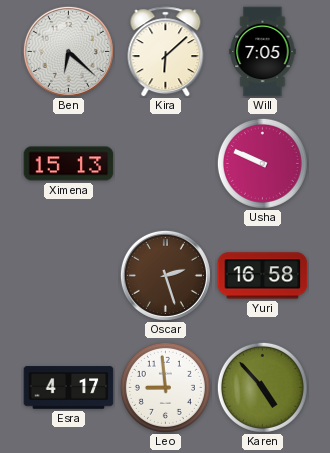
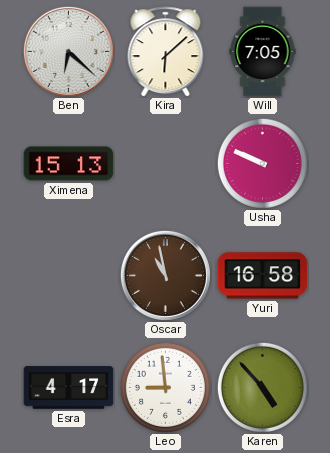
Oscar: 2:27 -> 10:58
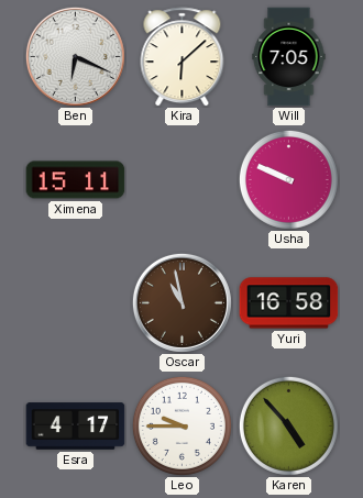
Ben: 6:22 -> 6:19
Ximena: 15:13 -> 15:11
Leo: 8:59 -> 9:45
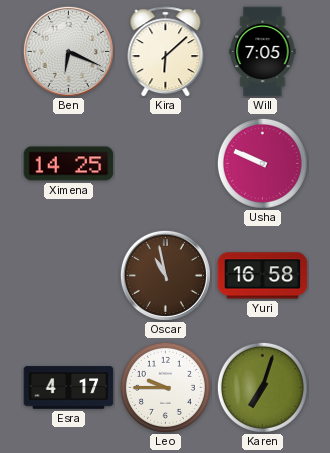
Ximena: 15:11 -> 14:25
Karen: 4:53 -> 7:03
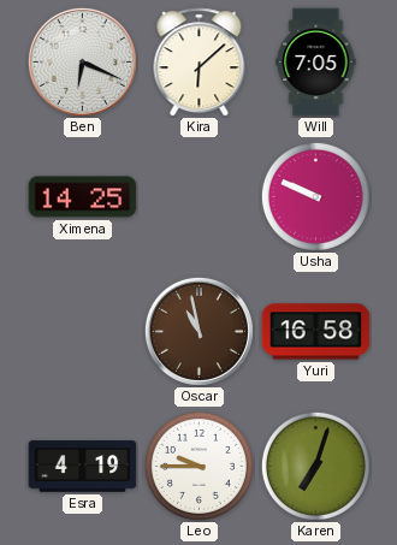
Esra: 4:17 -> 4:19
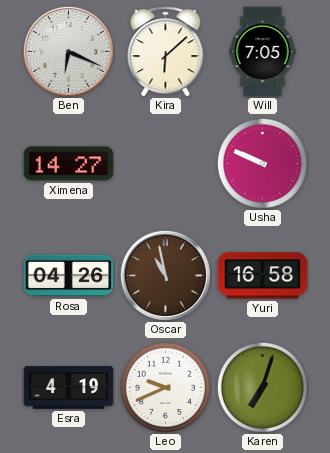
Ximena: 14:25 -> 14:27
Rosa: none -> 04:26
Leo: 9:45 -> 9:41
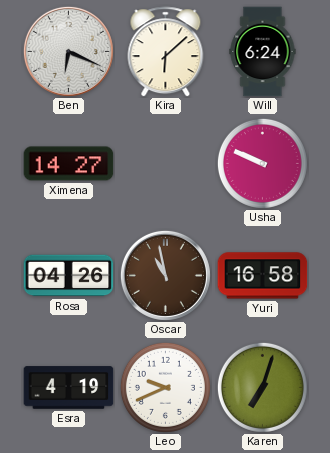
Will: 7:05 -> 6:24
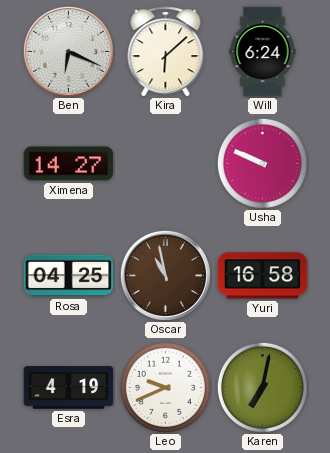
Rosa: 04:26 -> 04:25
Karen: 7:03 -> 7:02
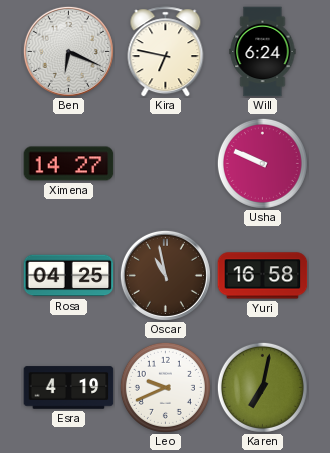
Kira: 6:08 -> 6:47
